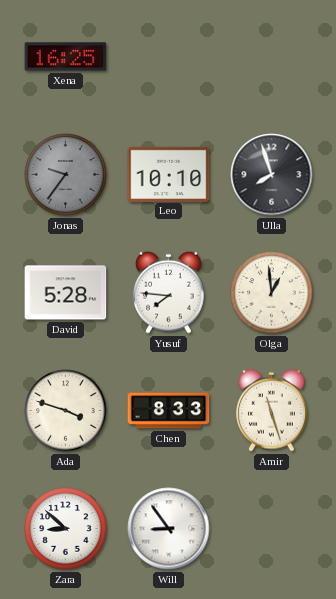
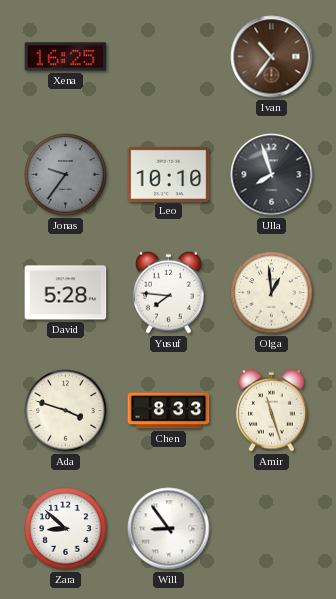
Ivan: none -> 10:36
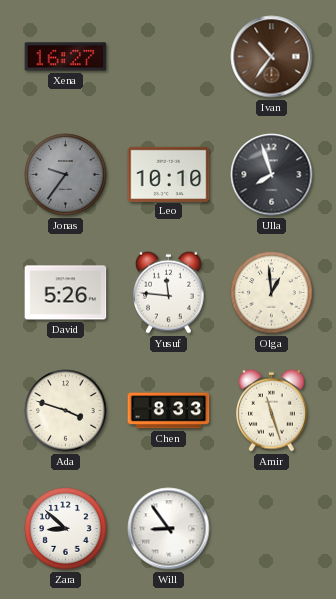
Xena: 16:25 -> 16:27
David: 5:28 -> 5:26
Yusuf: 7:46 -> 11:46
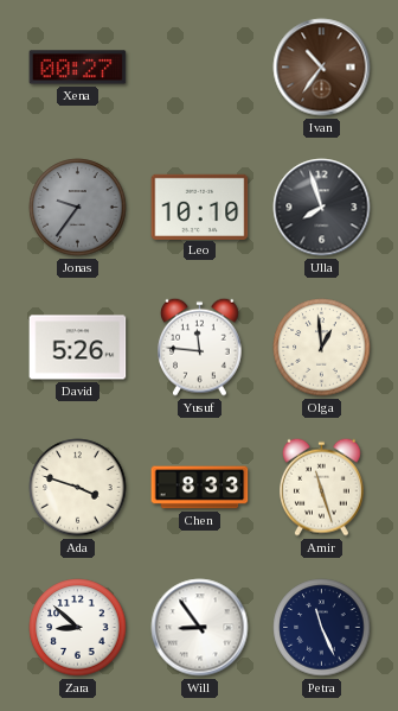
Xena: 16:27 -> 00:27
Petra: none -> 11:26
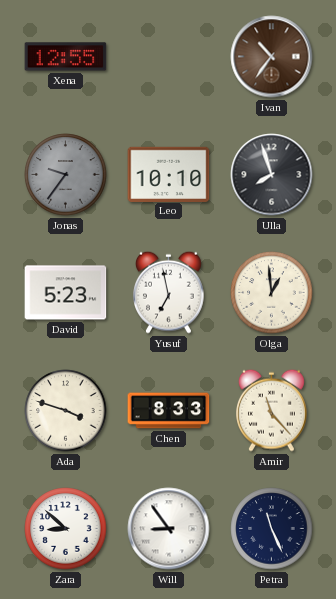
Xena: 00:27 -> 12:55
David: 5:26 -> 5:23
Yusuf: 11:46 -> 6:58
Amir: 11:27 -> 11:23
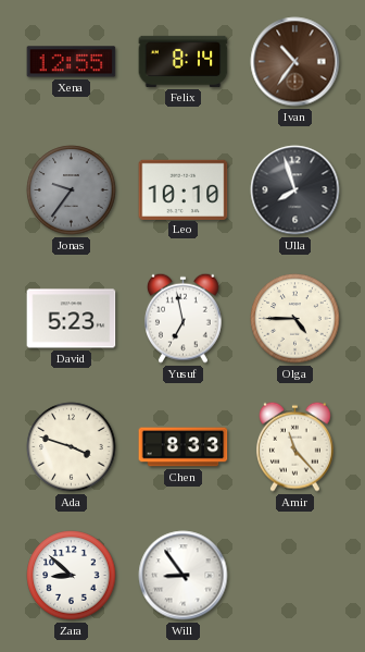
Felix: none -> 8:14
Olga: 12:59 -> 4:45
Petra: 11:26 -> none
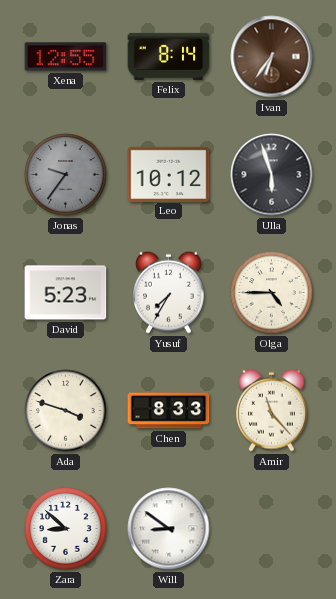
Ivan: 10:36 -> 6:36
Leo: 10:10 -> 10:12
Ulla: 7:57 -> 5:57
Yusuf: 6:58 -> 7:35
Will: 8:54 -> 8:51
